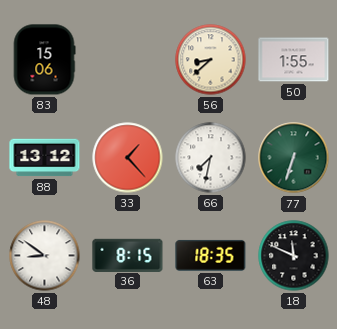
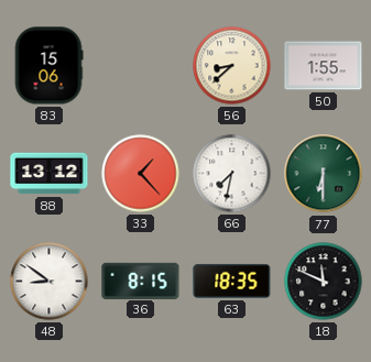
77: 6:33 -> 6:30
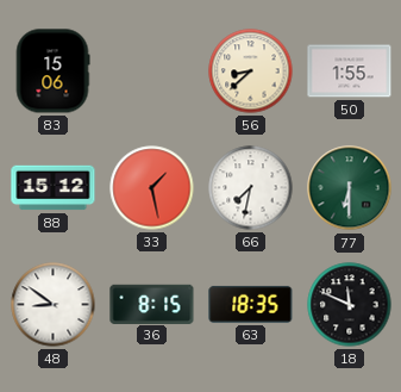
88: 13:12 -> 15:12
33: 1:23 -> 1:28
